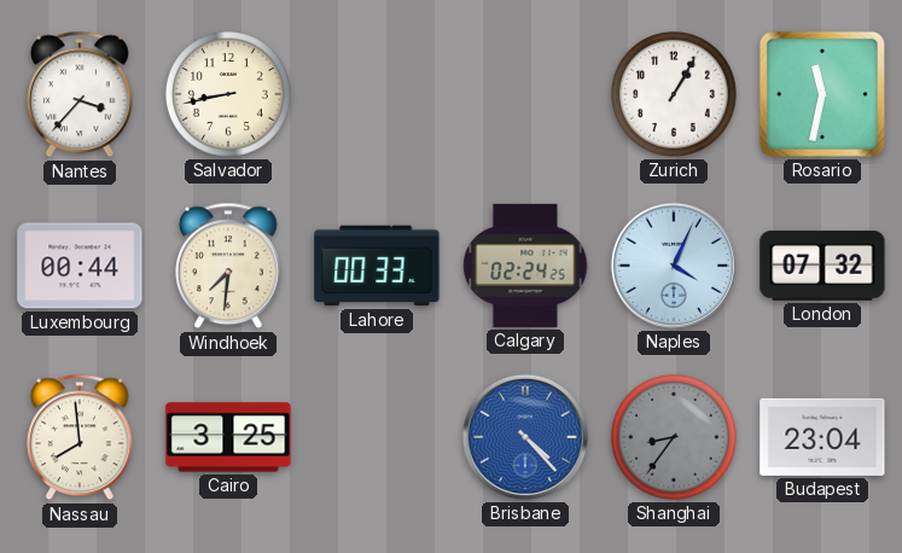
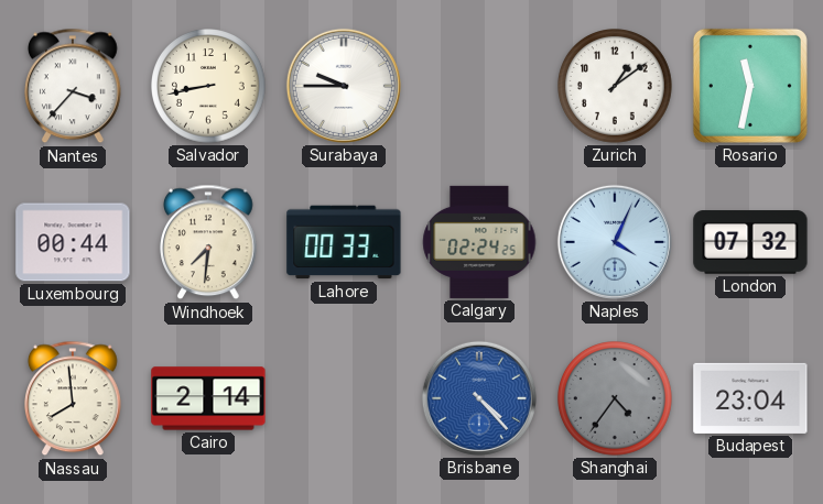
Surabaya: none -> 9:45
Zurich: 1:05 -> 1:09
Cairo: 3:25 -> 2:14
Shanghai: 8:36 -> 4:36
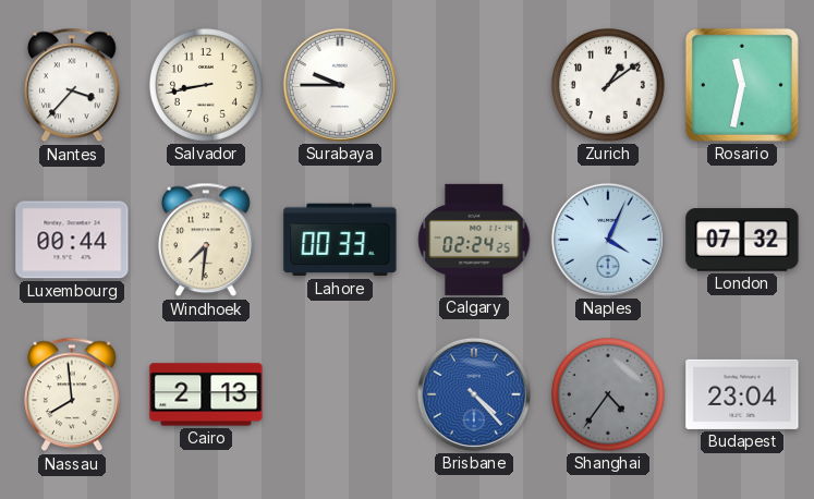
Cairo: 2:14 -> 2:13
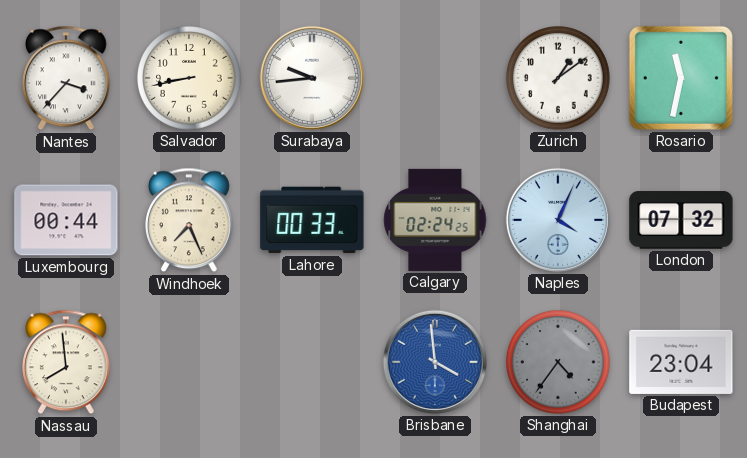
Surabaya: 9:45 -> 9:44
Windhoek: 7:31 -> 7:26
Cairo: 2:13 -> none
Brisbane: 4:23 -> 3:59
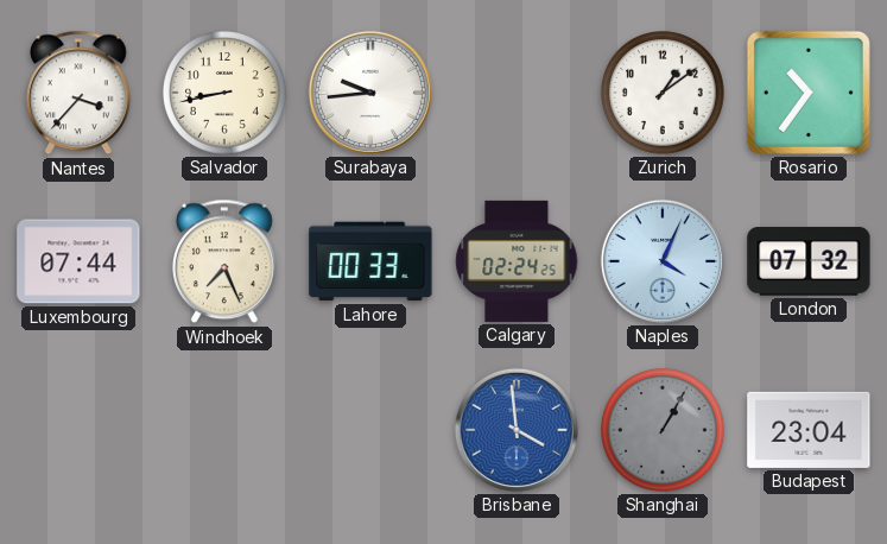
Rosario: 11:32 -> 10:36
Luxembourg: 00:44 -> 07:44
Nassau: 7:59 -> none
Shanghai: 4:36 -> 1:05
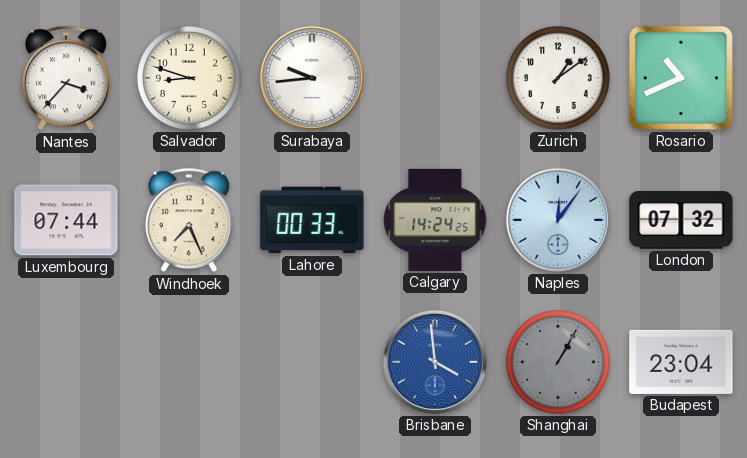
Salvador: 8:43 -> 8:48
Rosario: 10:36 -> 10:41
Calgary: 02:24 -> 14:24
Naples: 4:04 -> 12:06
